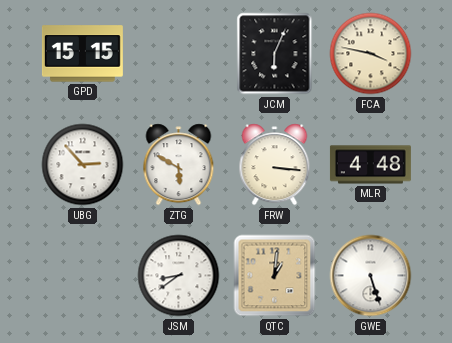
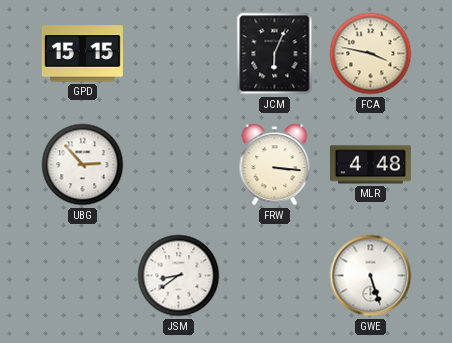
ZTG: 5:50 -> none
QTC: 1:01 -> none
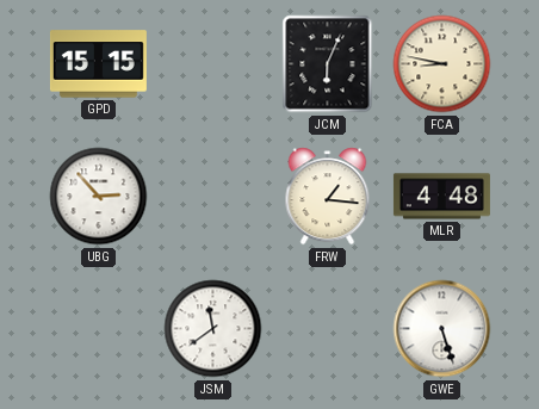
FCA: 3:47 -> 8:47
FRW: 3:16 -> 1:16
JSM: 8:39 -> 11:39
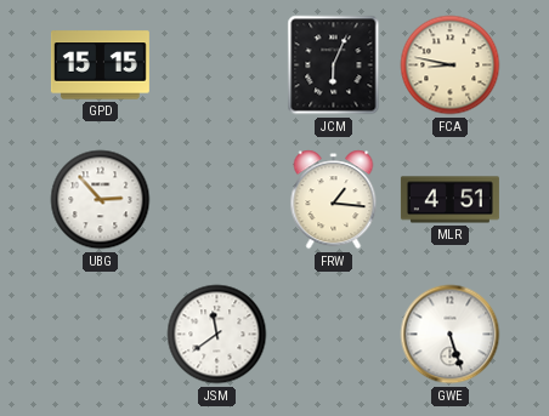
MLR: 4:48 -> 4:51
